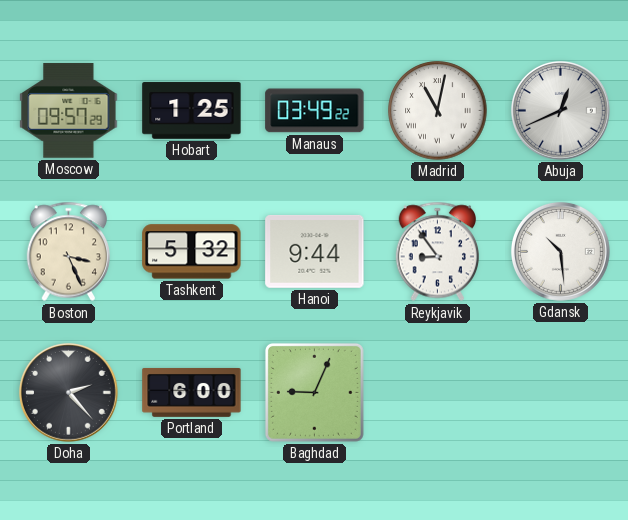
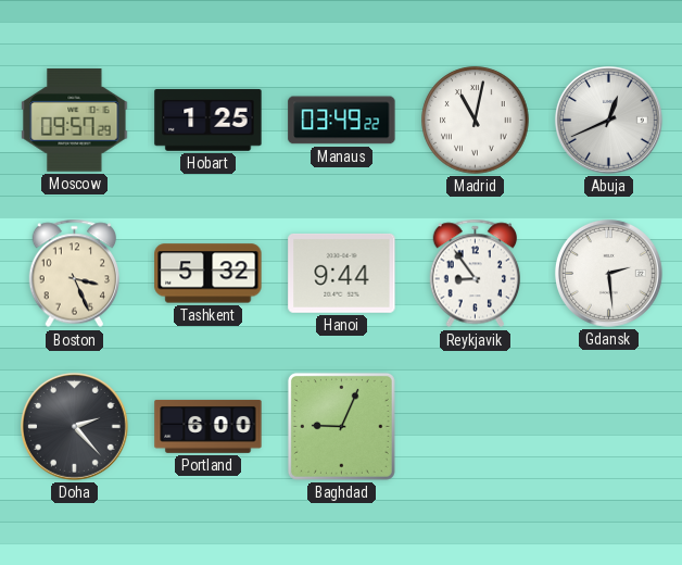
Gdansk: 10:29 -> 2:29
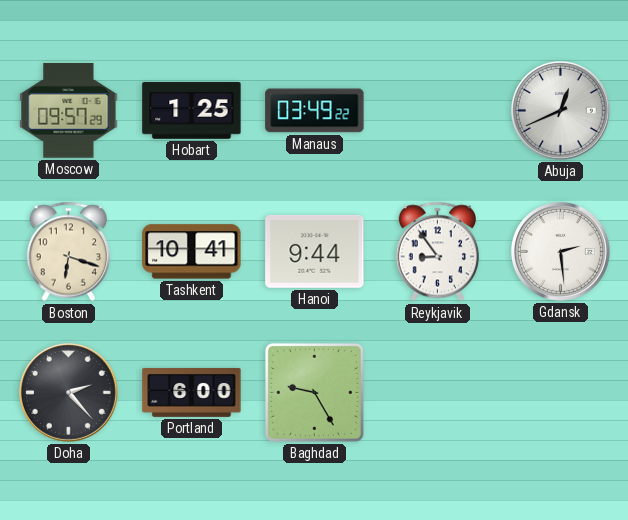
Madrid: 11:02 -> none
Boston: 3:26 -> 6:18
Tashkent: 5:32 -> 10:41
Baghdad: 9:04 -> 9:25
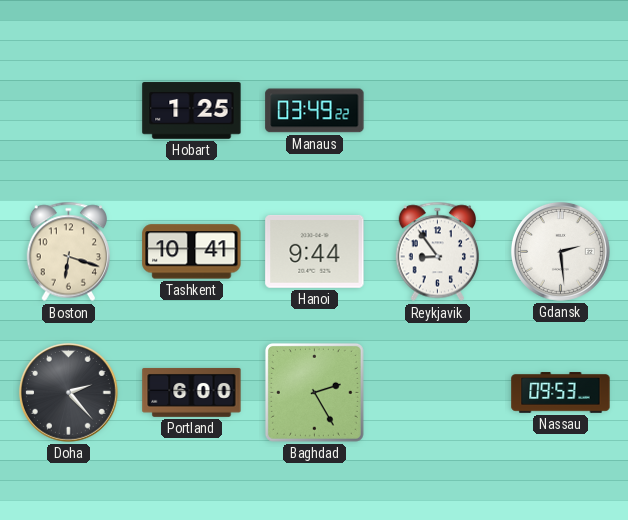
Moscow: 09:57 -> none
Abuja: 12:41 -> none
Baghdad: 9:25 -> 2:25
Nassau: none -> 09:53
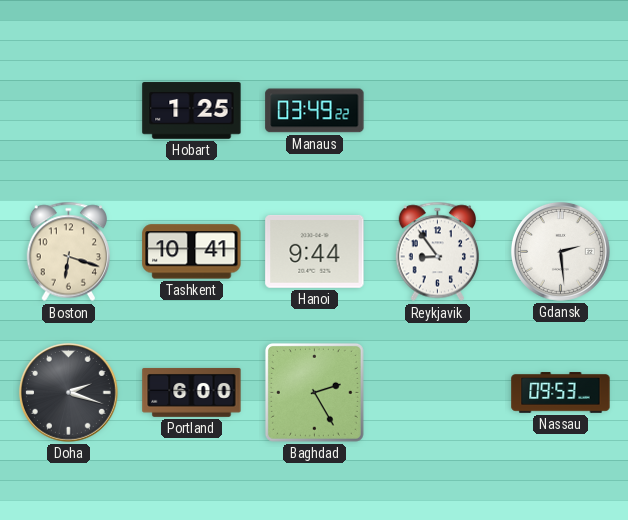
Doha: 2:23 -> 2:18
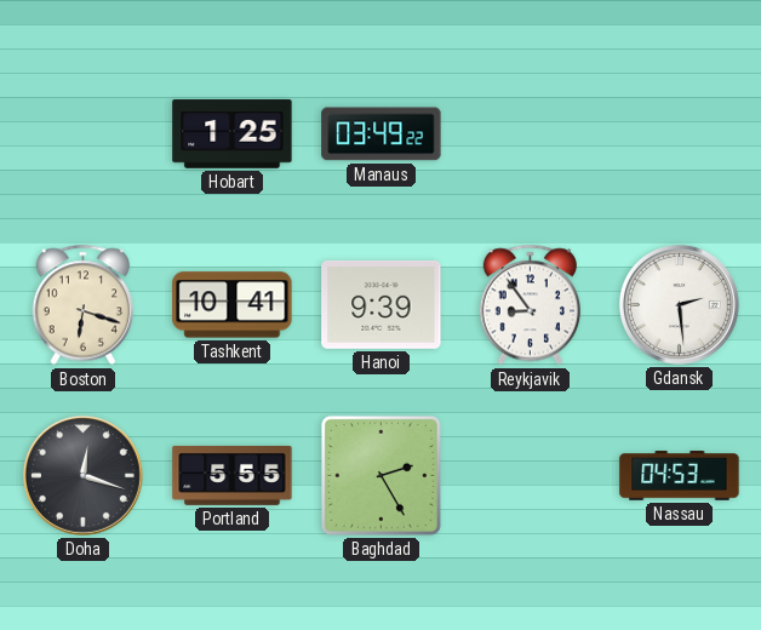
Hanoi: 9:44 -> 9:39
Doha: 2:18 -> 12:18
Portland: 6:00 -> 5:55
Nassau: 09:53 -> 04:53
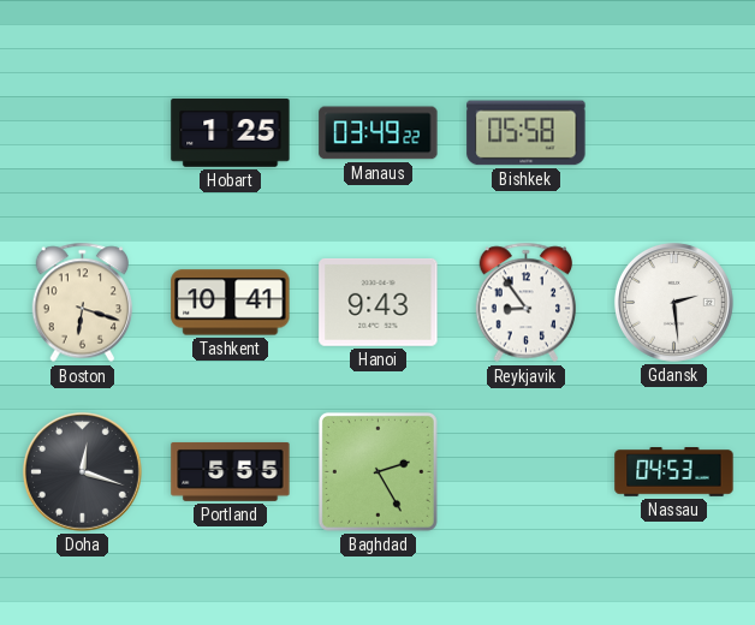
Bishkek: none -> 05:58
Hanoi: 9:39 -> 9:43
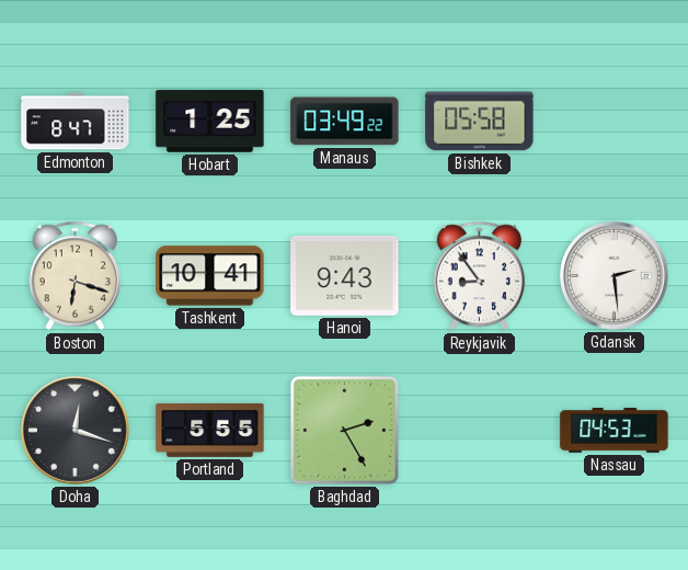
Edmonton: none -> 8:47
